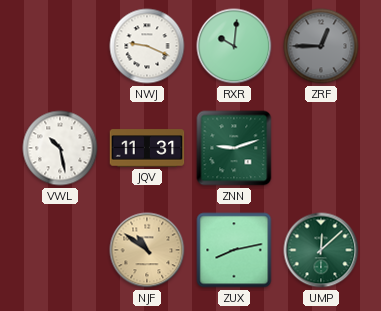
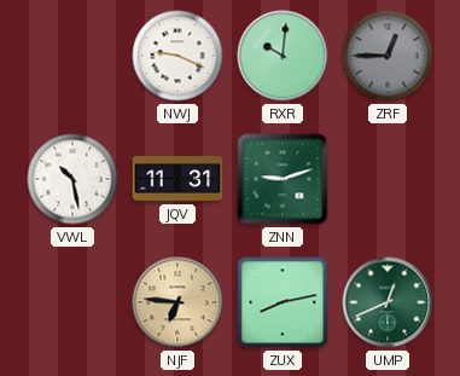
NJF: 10:51 -> 6:46
UMP: 12:08 -> 12:41
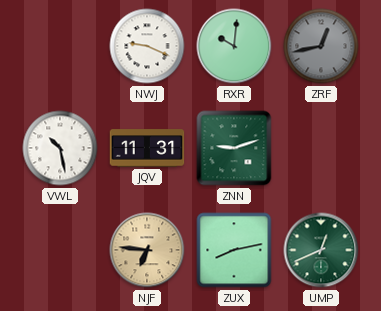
ZRF: 12:45 -> 12:43
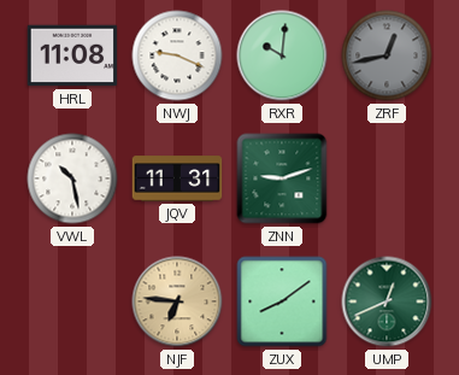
HRL: none -> 11:08
ZUX: 8:13 -> 8:09
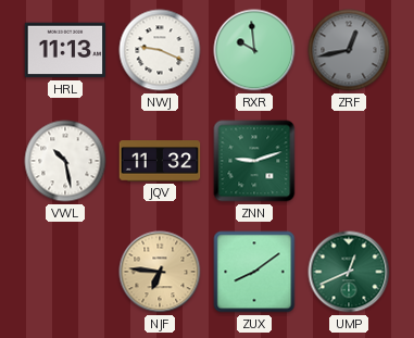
HRL: 11:08 -> 11:13
RXR: 10:01 -> 9:59
JQV: 11:31 -> 11:32
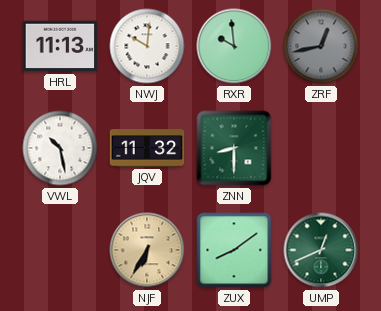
NWJ: 9:19 -> 10:01
ZNN: 9:12 -> 8:30
NJF: 6:46 -> 6:35
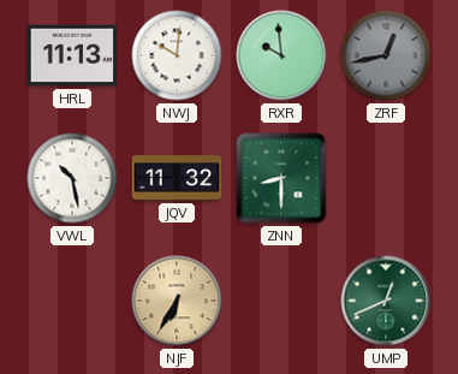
ZUX: 8:09 -> none
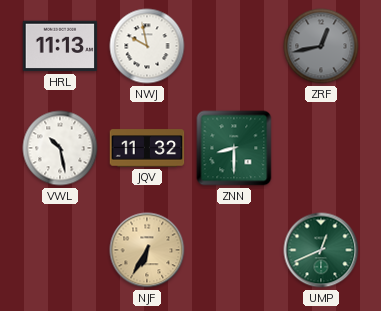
NWJ: 10:01 -> 9:58
RXR: 9:59 -> none
